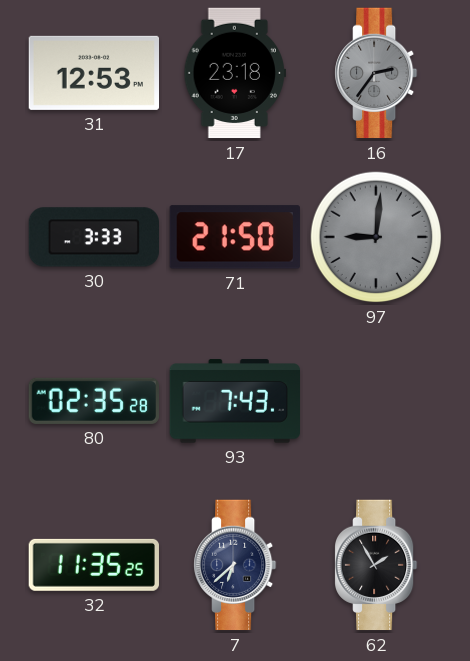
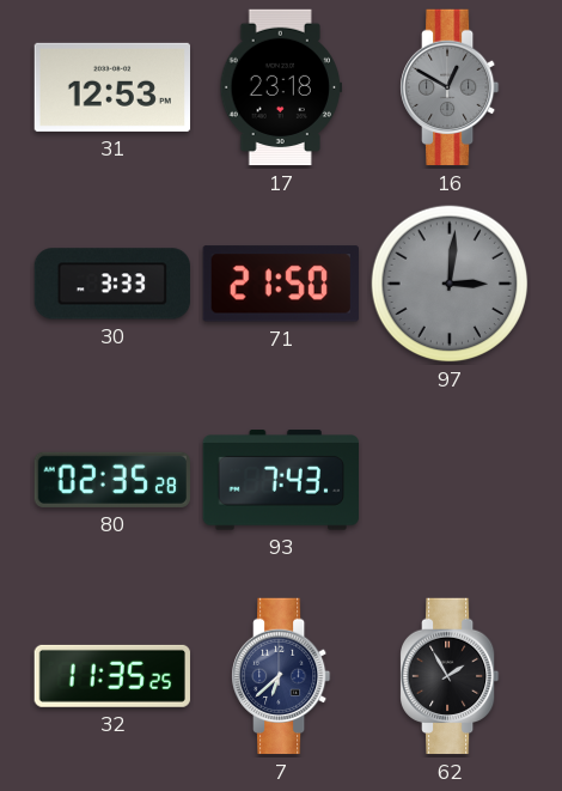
16: 2:36 -> 12:50
97: 9:01 -> 3:01
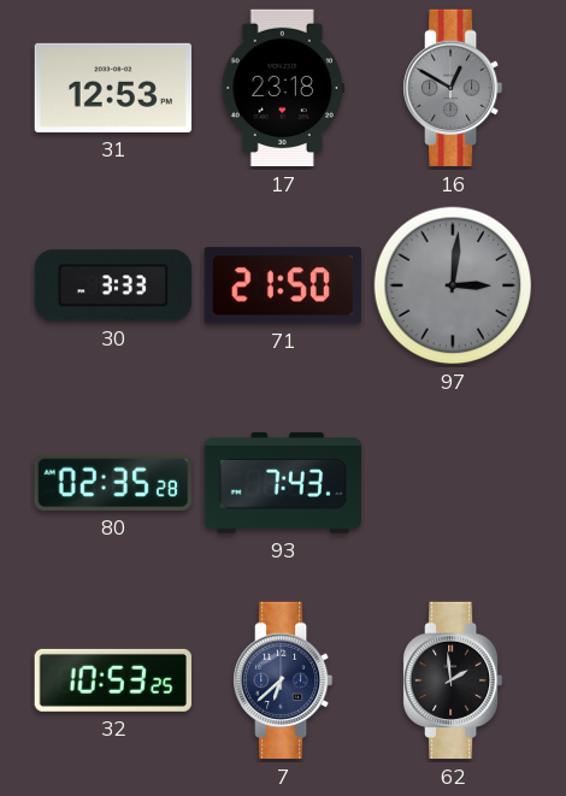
32: 11:35 -> 10:53
62: 1:55 -> 1:59
